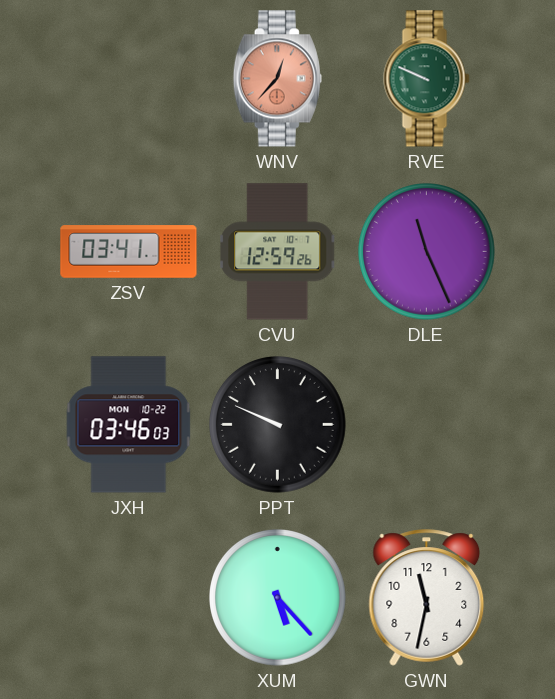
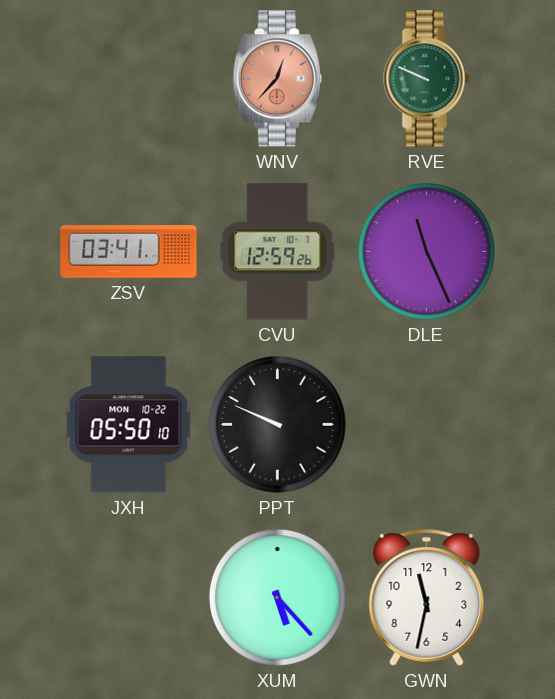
JXH: 03:46 -> 05:50
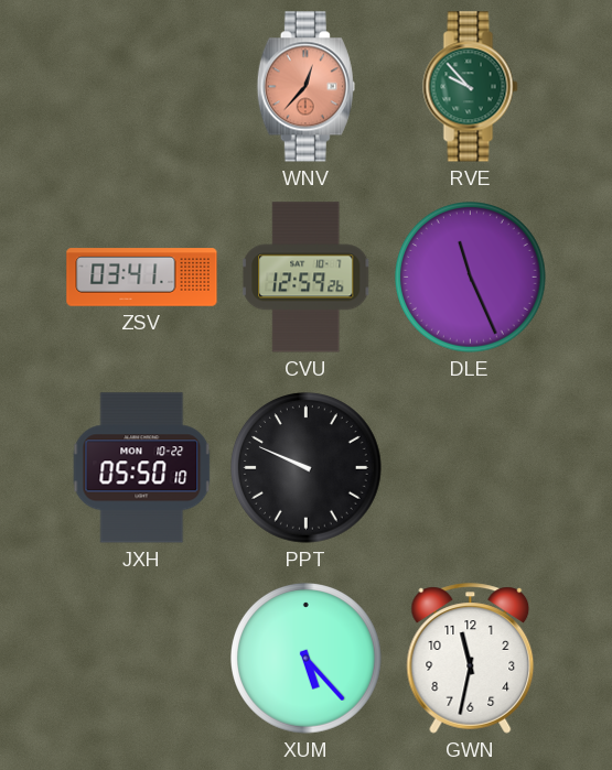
RVE: 9:49 -> 9:53
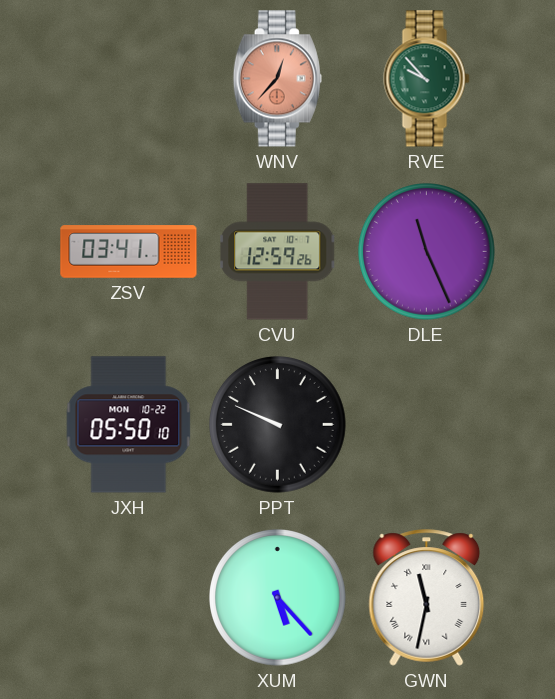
GWN numerals: Arabic -> Roman
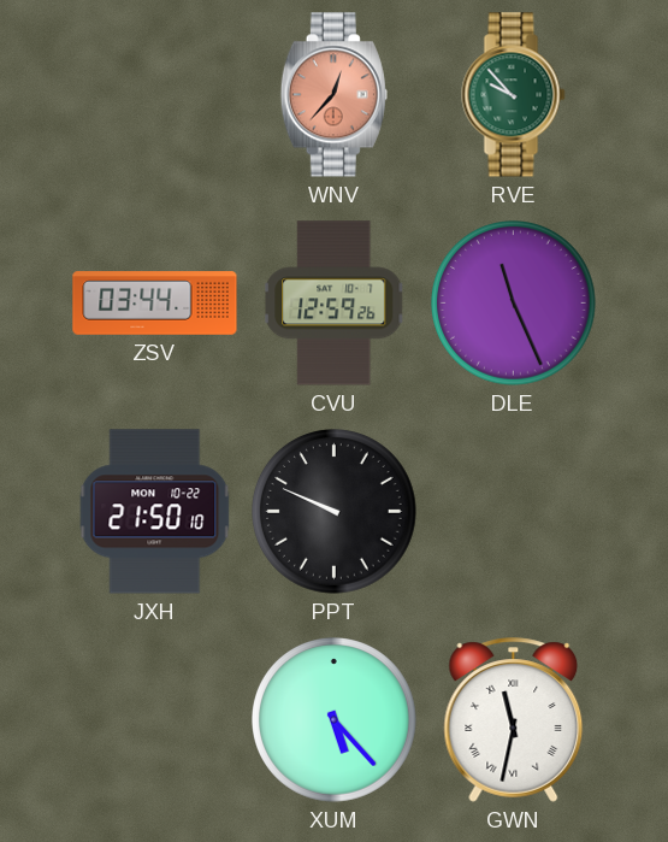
ZSV: 03:41 -> 03:44
JXH: 05:50 -> 21:50
